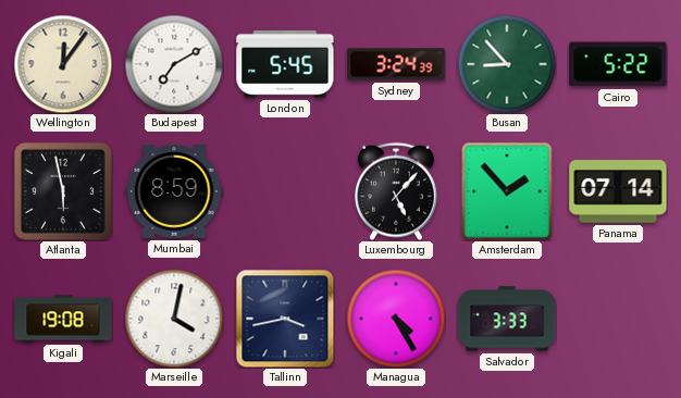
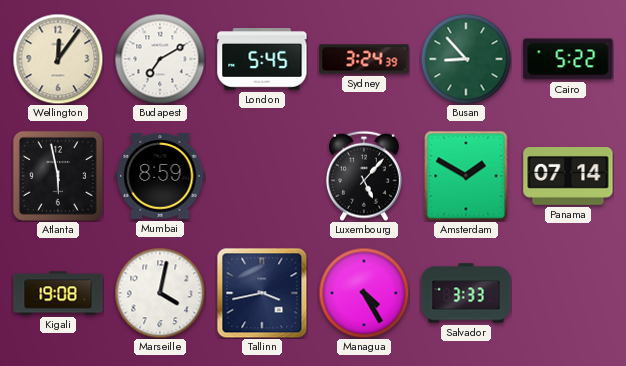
Amsterdam: 1:53 -> 1:50
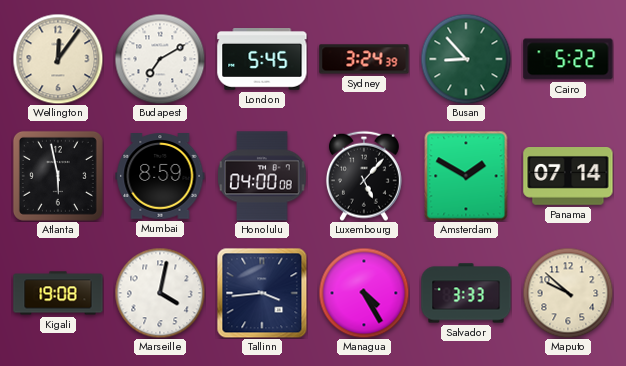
Honolulu: none -> 04:00
Tallinn: 3:43 -> 3:44
Maputo: none -> 9:52
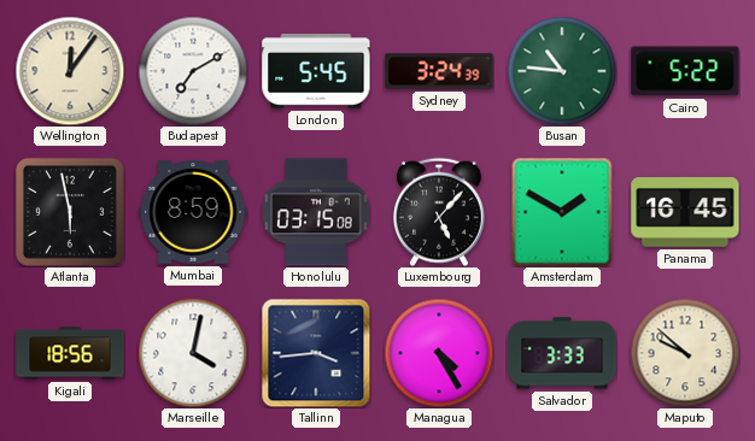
Busan: 8:53 -> 10:46
Honolulu: 04:00 -> 03:15
Panama: 07:14 -> 16:45
Kigali: 19:08 -> 18:56
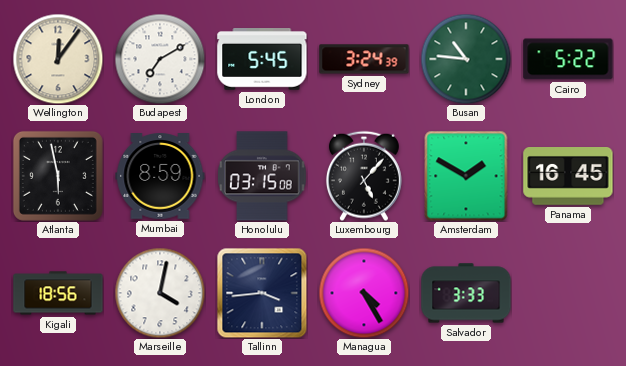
Maputo: 9:52 -> none
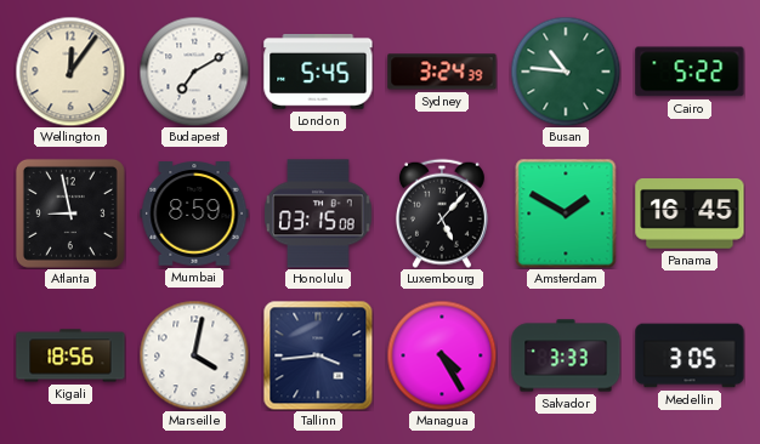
Atlanta: 5:58 -> 8:58
Medellin: none -> 3:05
